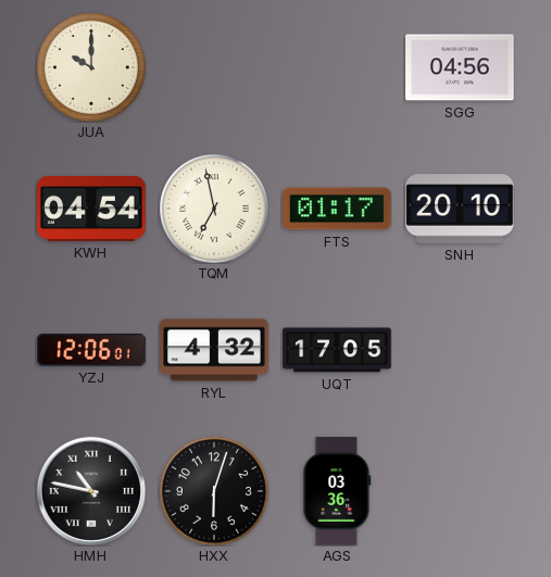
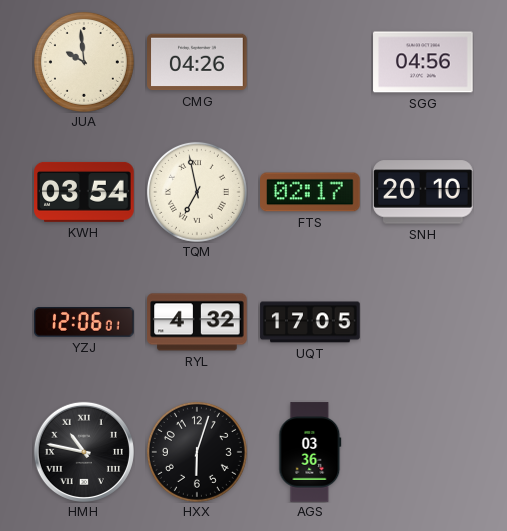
JUA: 10:00 -> 9:59
CMG: none -> 04:26
KWH: 04:54 -> 03:54
FTS: 01:17 -> 02:17
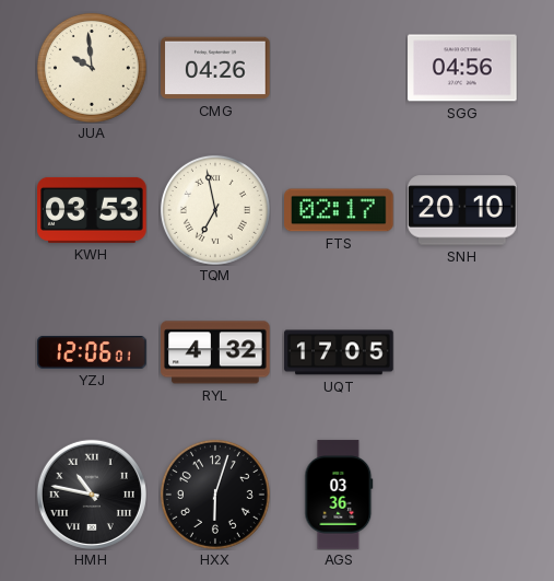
KWH: 03:54 -> 03:53
